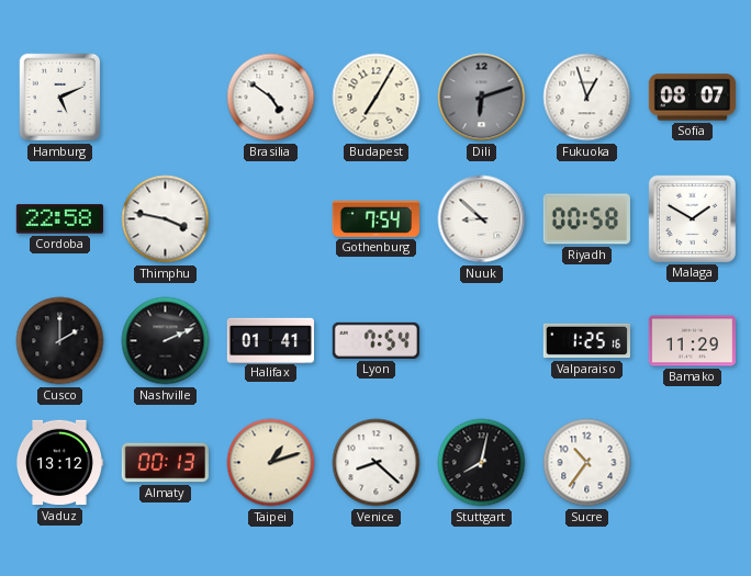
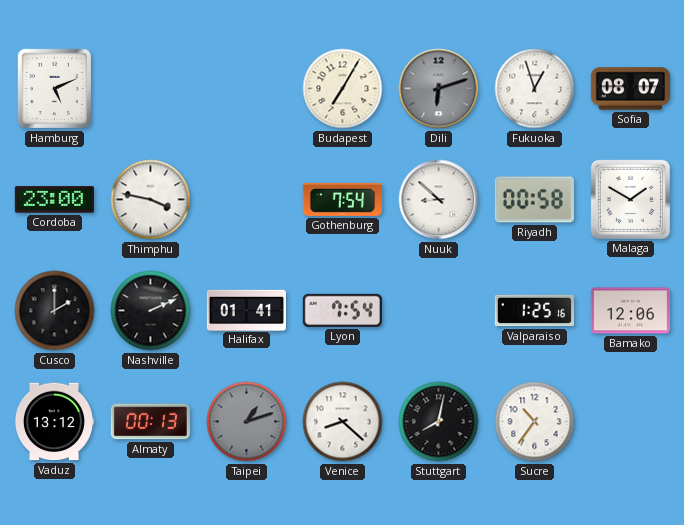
Brasilia: 4:51 -> none
Cordoba: 22:58 -> 23:00
Bamako: 11:29 -> 12:06
Taipei dial: cream -> grey
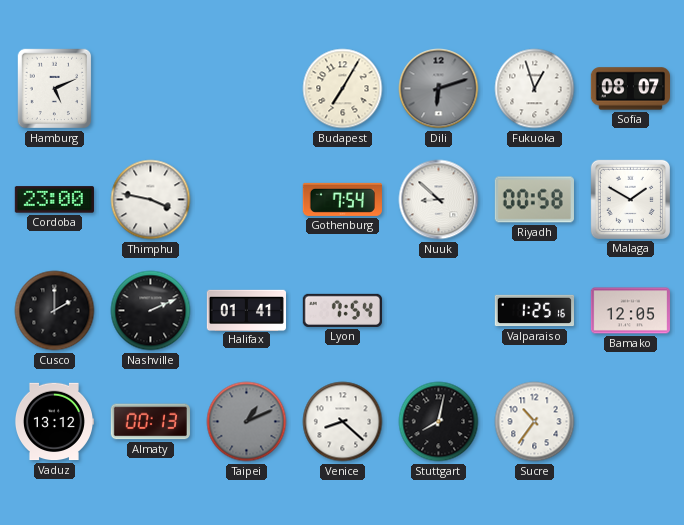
Bamako: 12:06 -> 12:05
Taipei: 1:12 -> 1:11
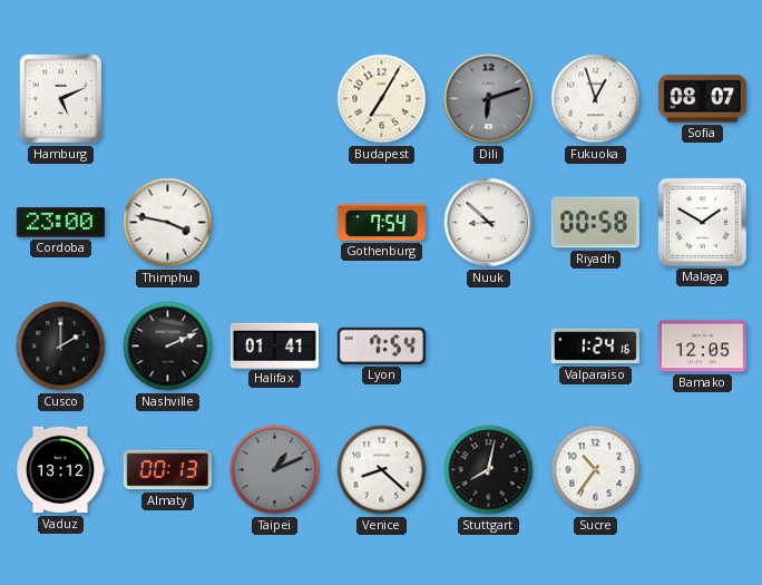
Valparaiso: 1:25 -> 1:24
